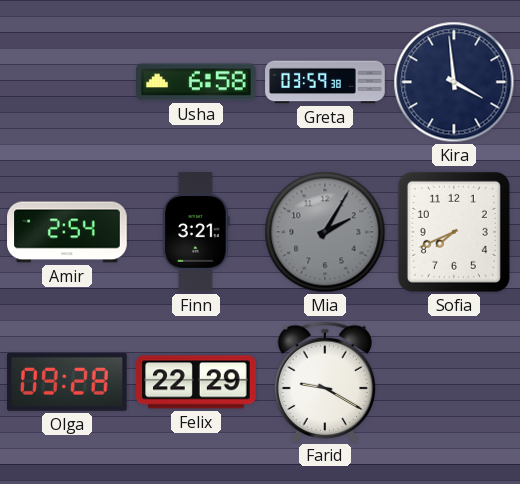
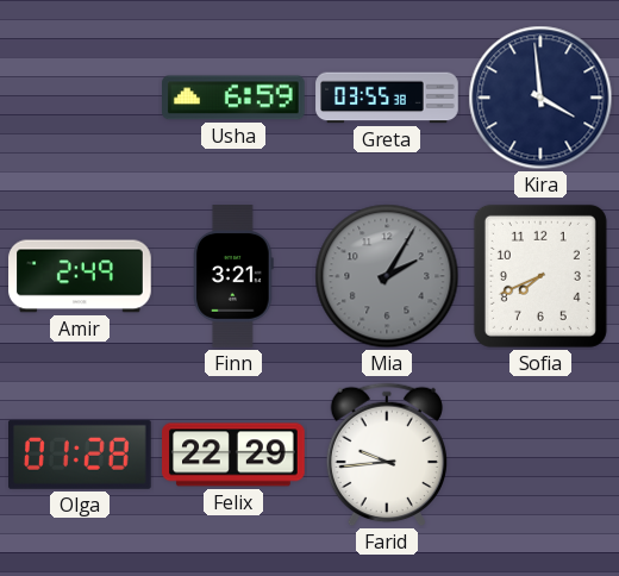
Usha: 6:58 -> 6:59
Greta: 03:59 -> 03:55
Amir: 2:54 -> 2:49
Olga: 09:28 -> 01:28
Farid: 9:20 -> 9:44
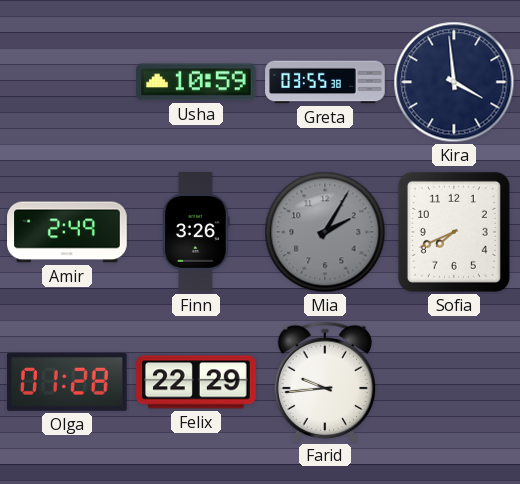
Usha: 6:59 -> 10:59
Finn: 3:21 -> 3:26
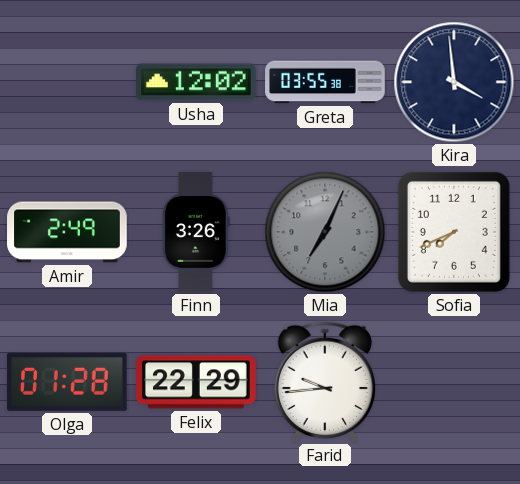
Usha: 10:59 -> 12:02
Mia: 2:05 -> 7:04
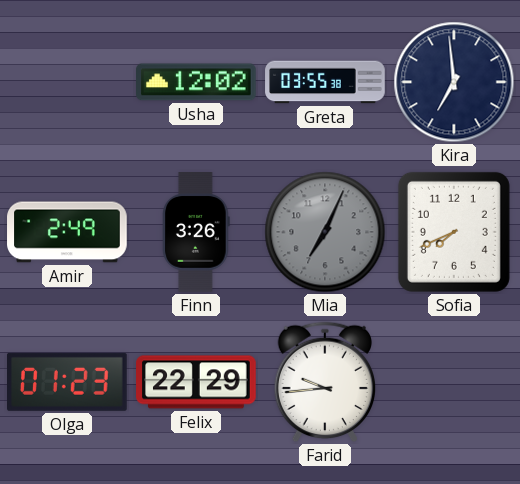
Kira: 3:59 -> 6:59
Olga: 01:28 -> 01:23
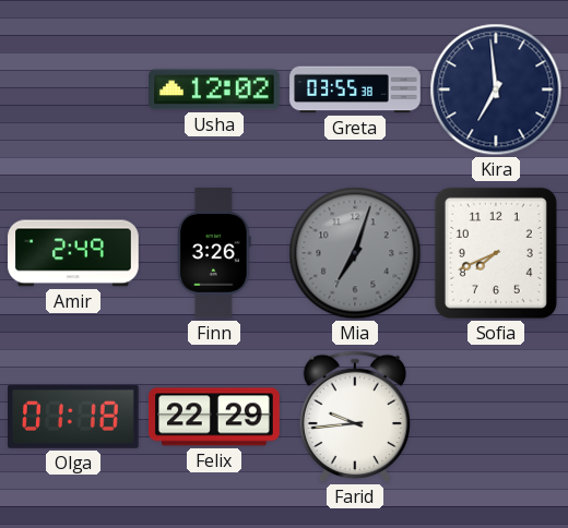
Mia: 7:04 -> 7:03
Olga: 01:23 -> 01:18
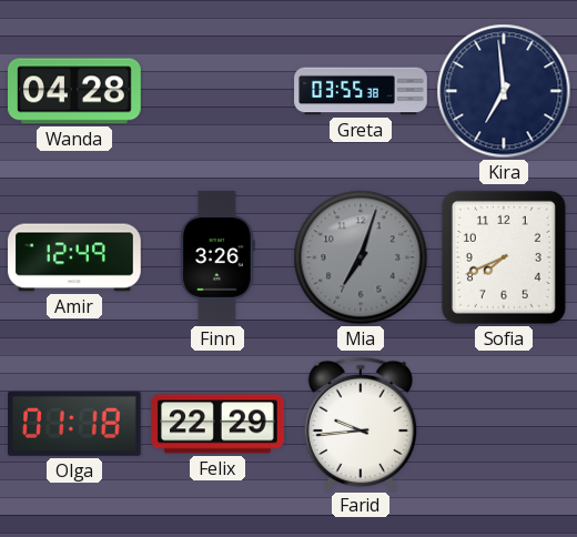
Wanda: none -> 04:28
Usha: 12:02 -> none
Amir: 2:49 -> 12:49
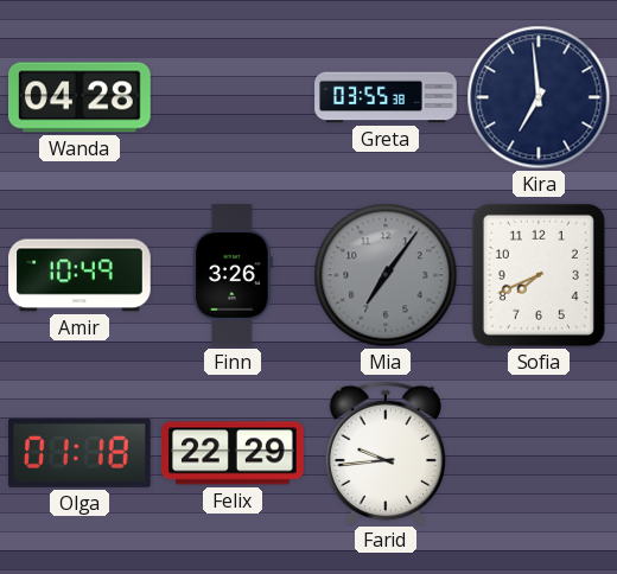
Amir: 12:49 -> 10:49
Mia: 7:03 -> 7:06
